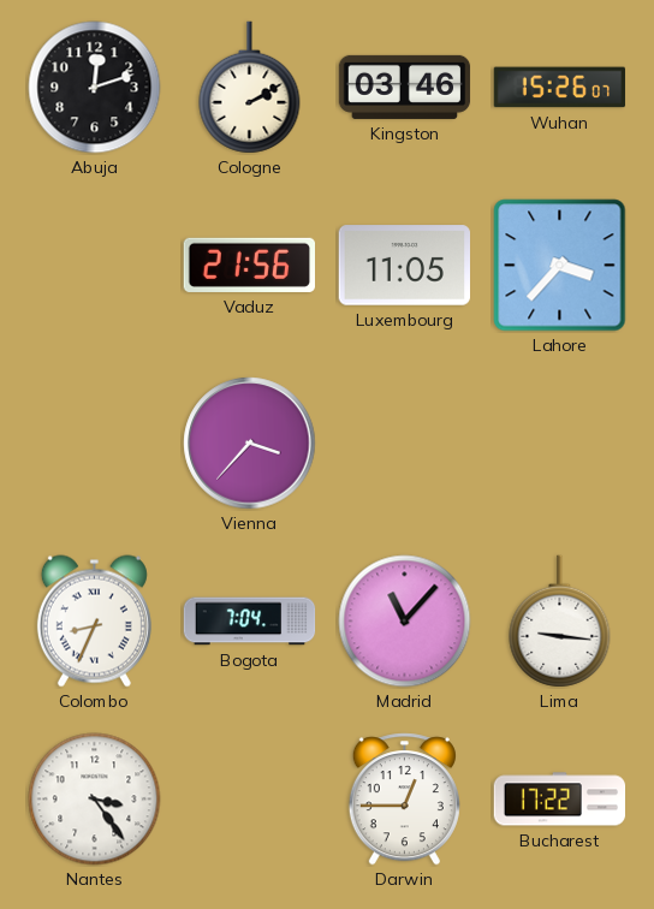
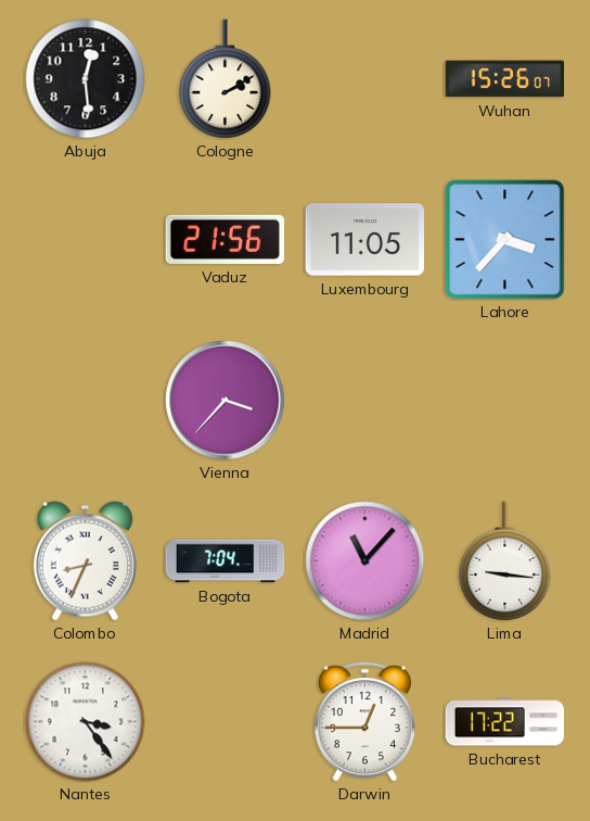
Abuja: 12:12 -> 12:29
Kingston: 03:46 -> none
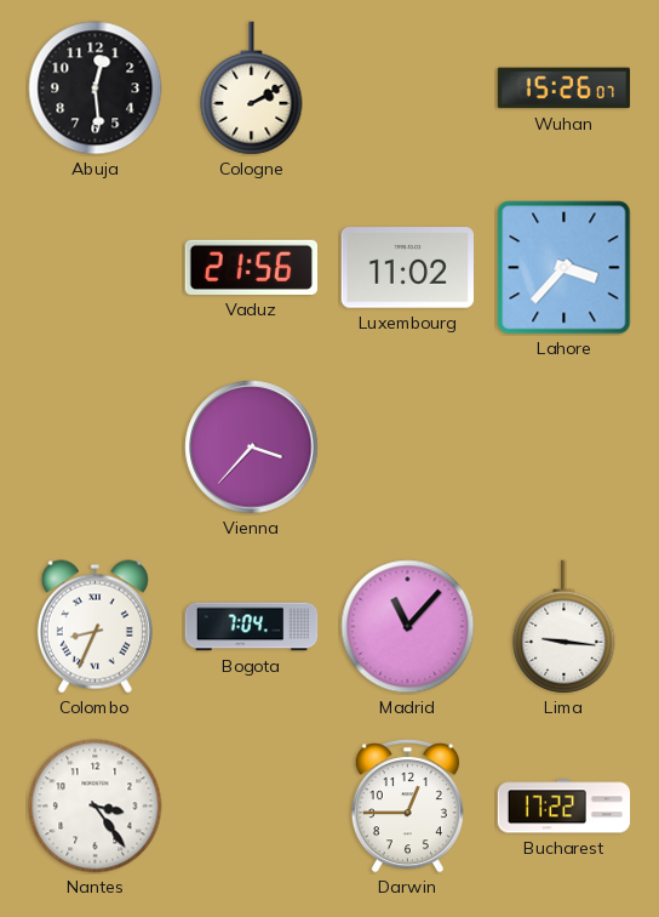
Luxembourg: 11:05 -> 11:02
